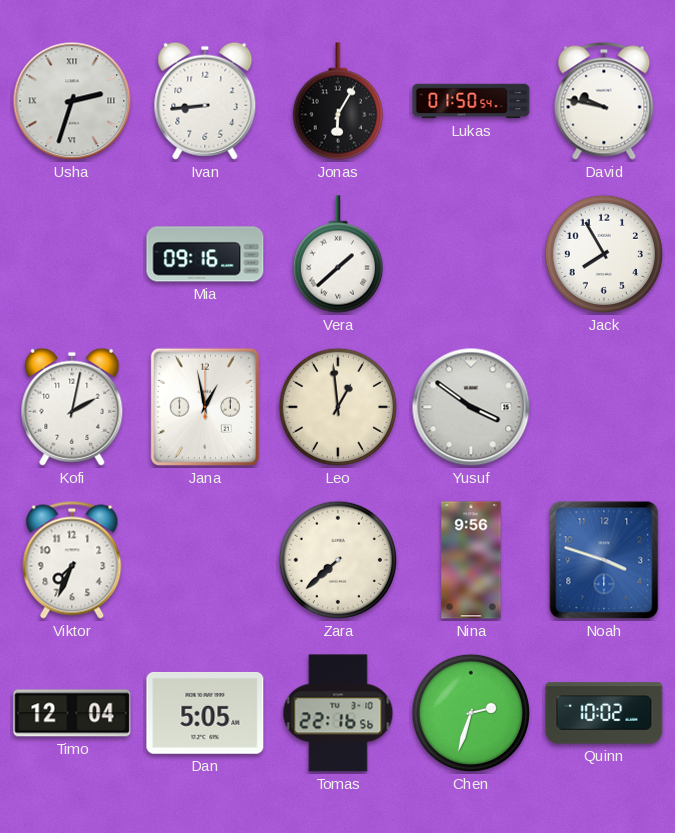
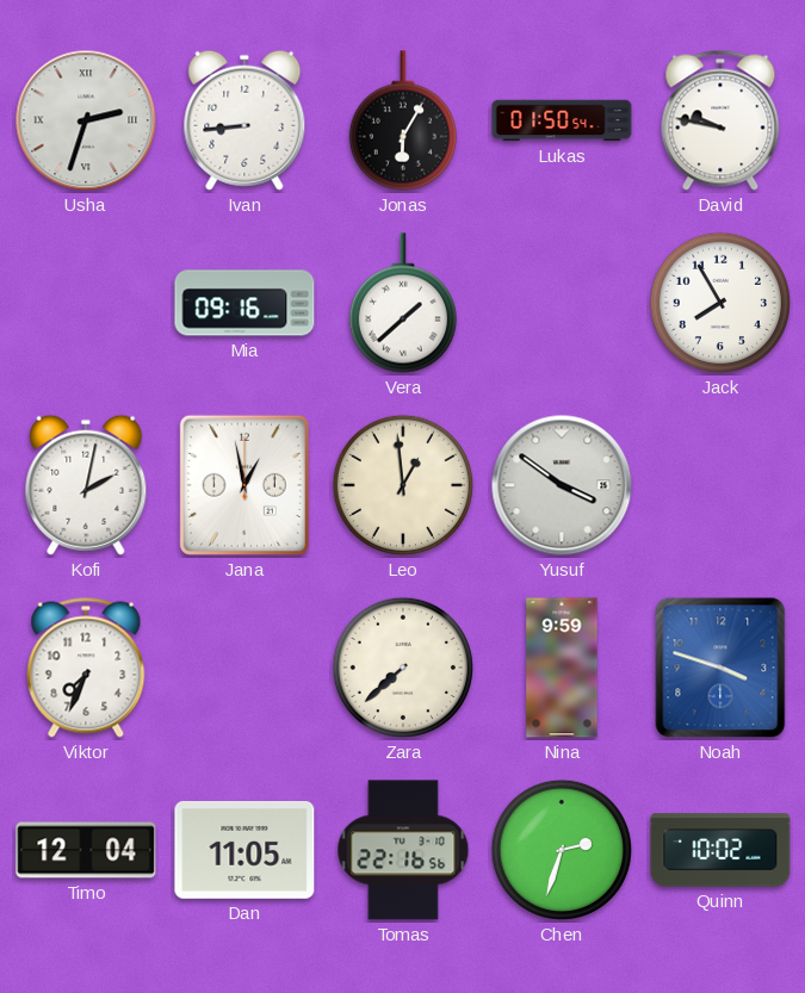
Nina: 9:56 -> 9:59
Dan: 5:05 -> 11:05
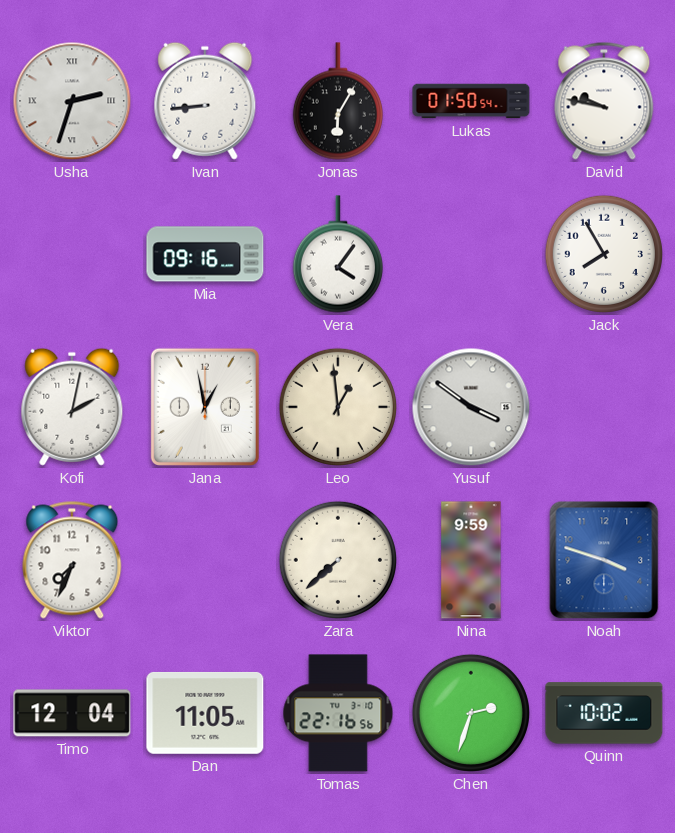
Vera: 1:38 -> 4:06
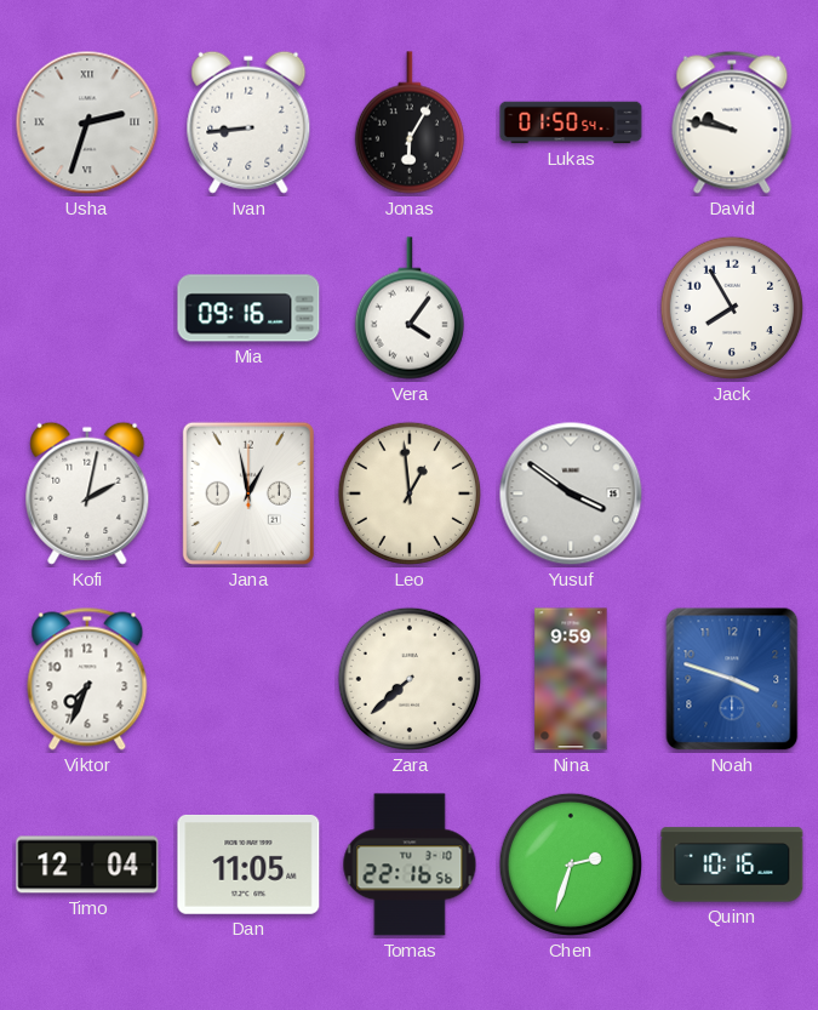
Quinn: 10:02 -> 10:16
